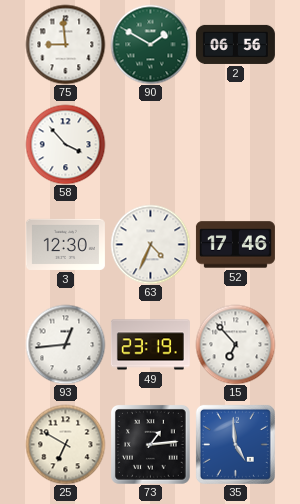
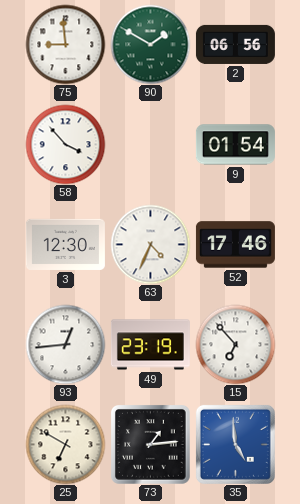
9: none -> 01:54
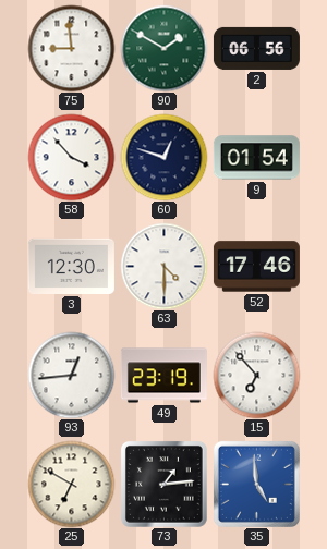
60: none -> 12:48
63: 4:34 -> 4:30
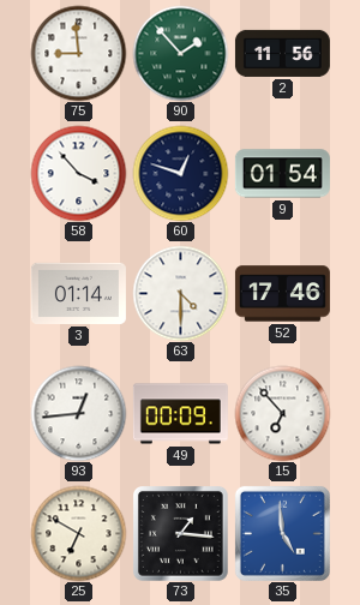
90: 1:50 -> 1:53
2: 06:56 -> 11:56
3: 12:30 -> 01:14
49: 23:19 -> 00:09
73: 1:14 -> 1:16
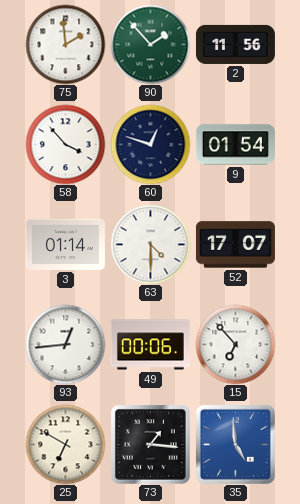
75: 8:59 -> 1:59
52: 17:46 -> 17:07
49: 00:09 -> 00:06
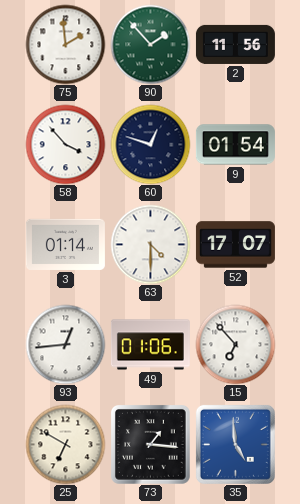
49: 00:06 -> 01:06
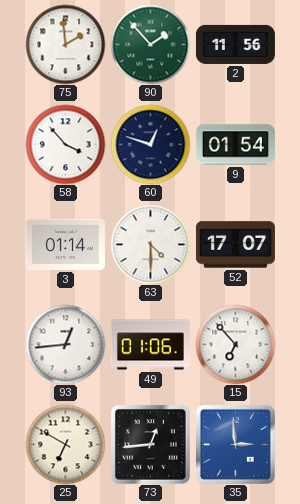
73: 1:16 -> 12:44
35: 4:59 -> 2:59
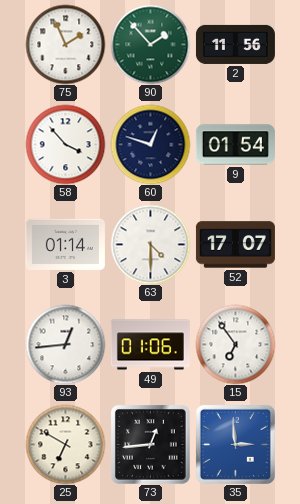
75: 1:59 -> 1:56
15: 6:53 -> 6:54
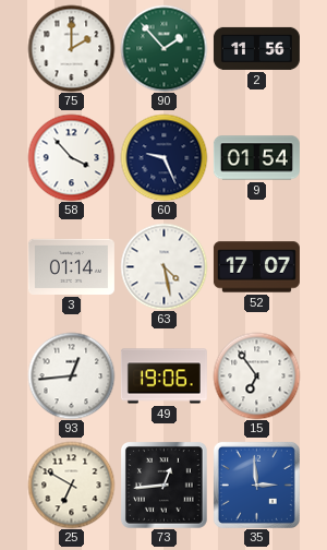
75: 1:56 -> 2:00
60: 12:48 -> 9:26
63: 4:30 -> 4:28
49: 01:06 -> 19:06
